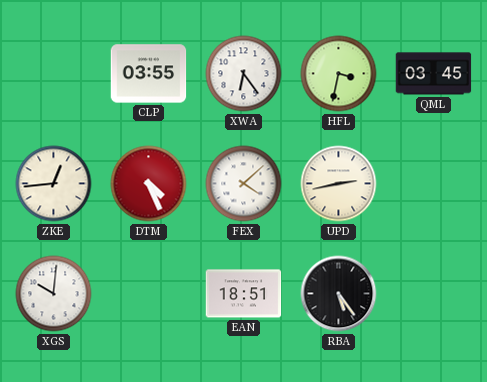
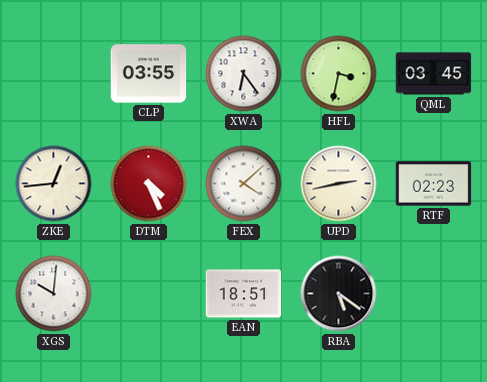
RTF: none -> 02:23
RBA: 5:24 -> 5:21
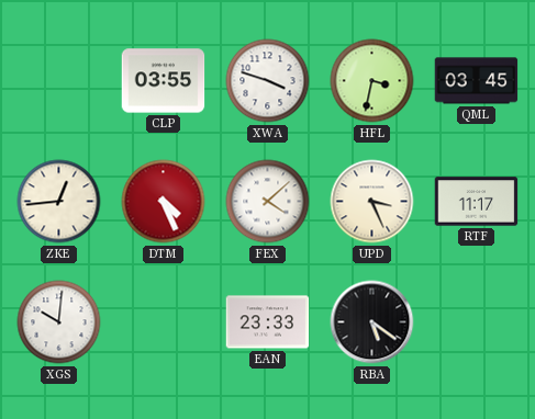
XWA: 6:24 -> 3:48
UPD: 2:43 -> 3:26
RTF: 02:23 -> 11:17
EAN: 18:51 -> 23:33
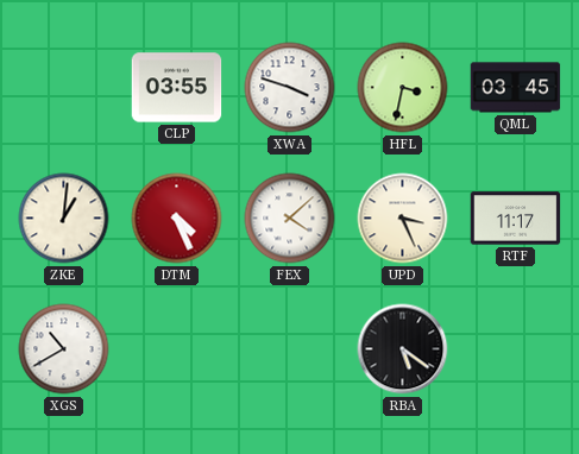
ZKE: 12:44 -> 1:01
XGS: 10:01 -> 10:40
EAN: 23:33 -> none
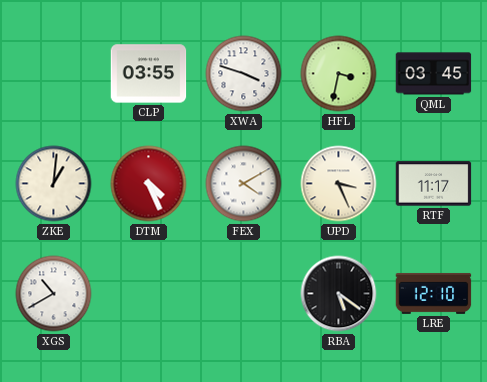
FEX: 4:08 -> 4:10
LRE: none -> 12:10
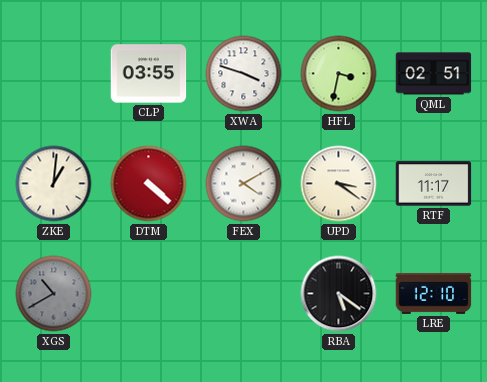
QML: 03:45 -> 02:51
DTM: 4:26 -> 4:22
UPD: 3:26 -> 3:21
XGS dial: white -> grey
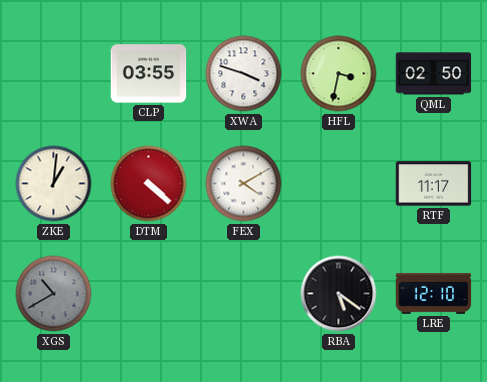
QML: 02:51 -> 02:50
UPD: 3:21 -> none
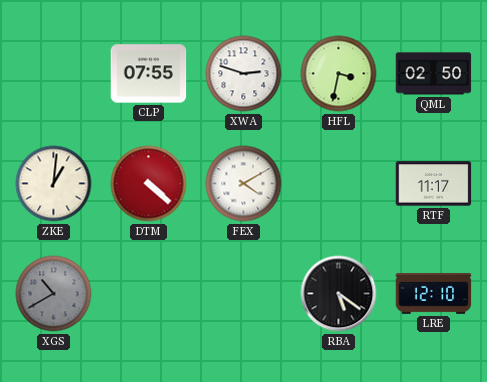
CLP: 03:55 -> 07:55
XWA: 3:48 -> 2:48
